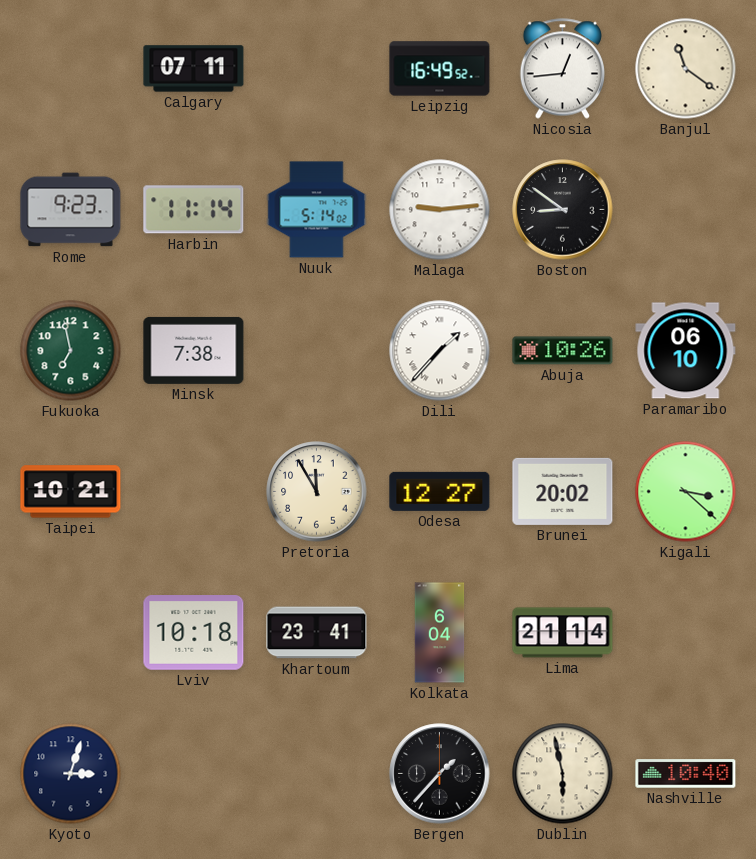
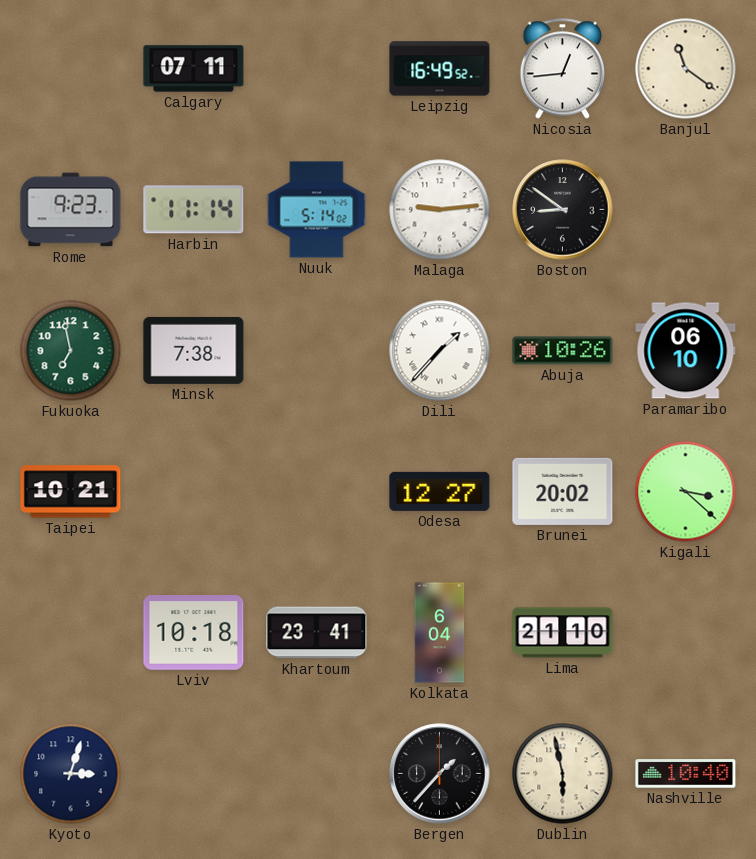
Pretoria: 11:55 -> none
Lima: 21:14 -> 21:10
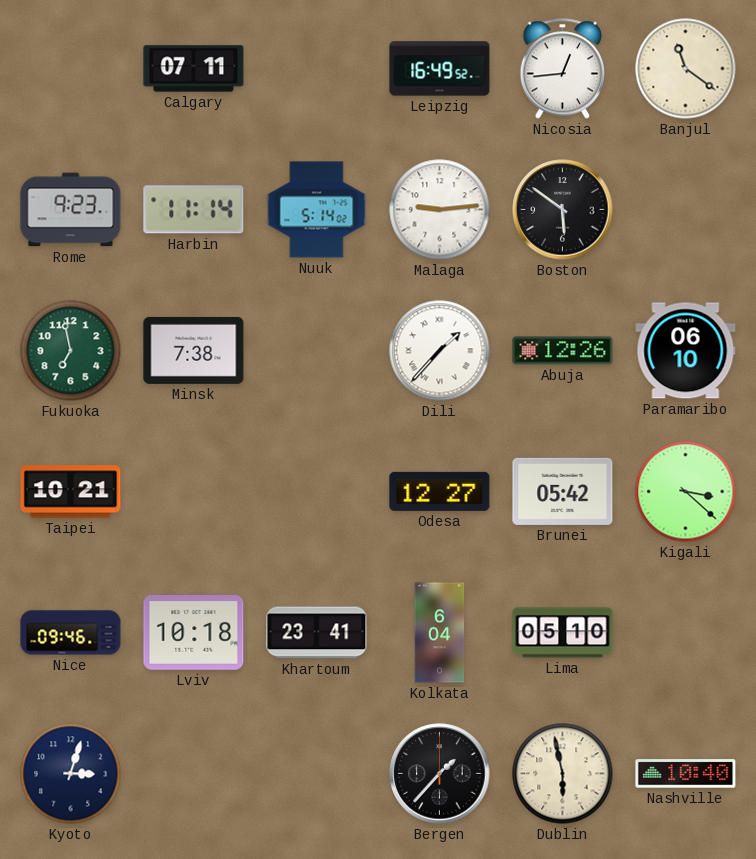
Boston: 8:51 -> 5:51
Abuja: 10:26 -> 12:26
Brunei: 20:02 -> 05:42
Nice: none -> 09:46
Lima: 21:10 -> 05:10
